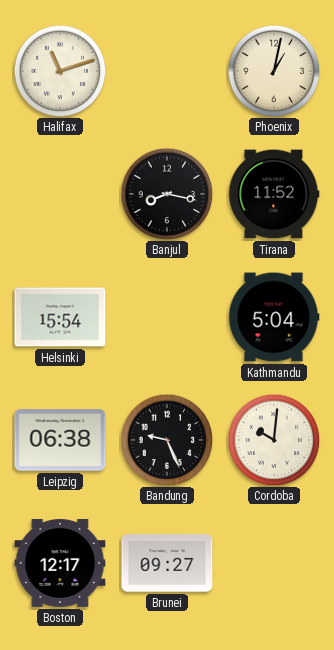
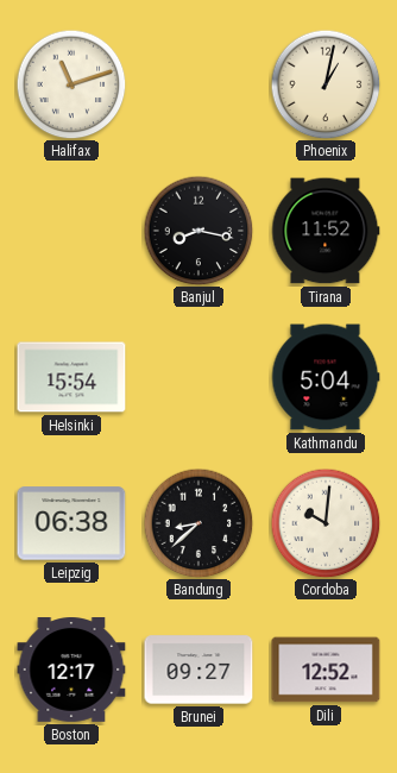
Bandung: 9:26 -> 8:38
Dili: none -> 12:52
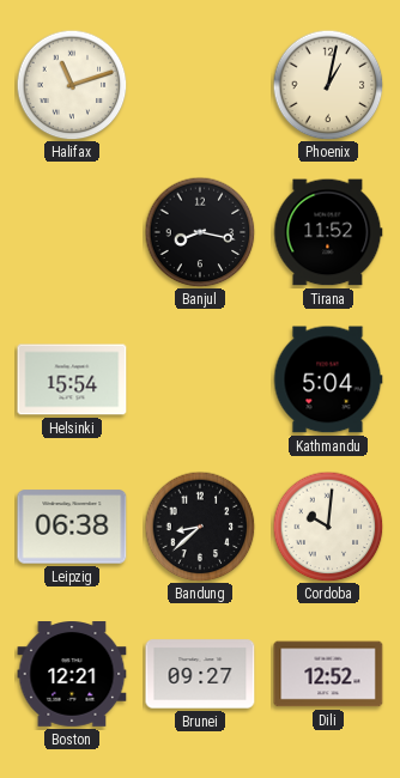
Boston: 12:17 -> 12:21
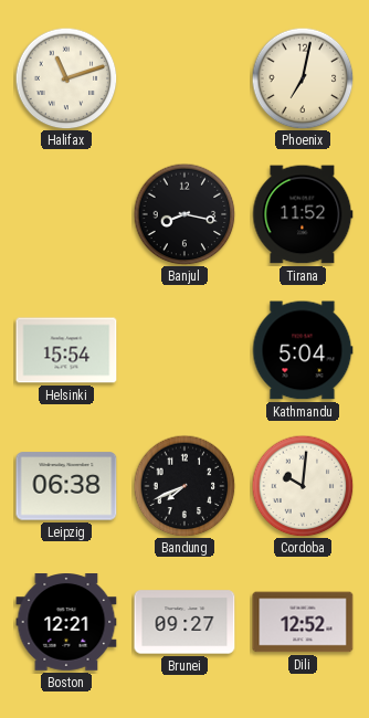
Phoenix: 1:02 -> 7:02
Bandung: 8:38 -> 7:41
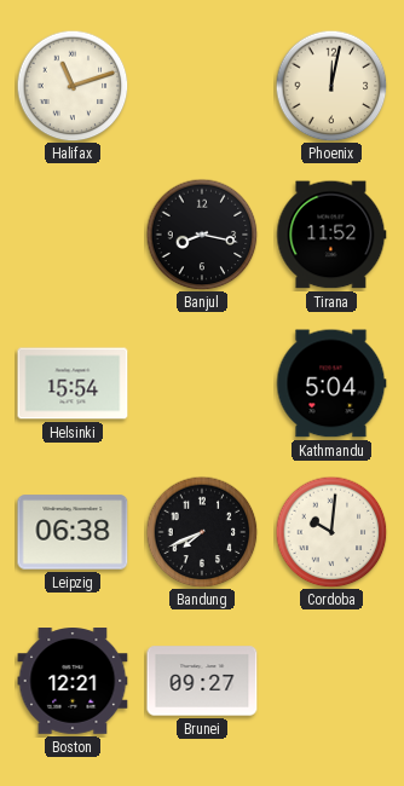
Phoenix: 7:02 -> 12:02
Dili: 12:52 -> none
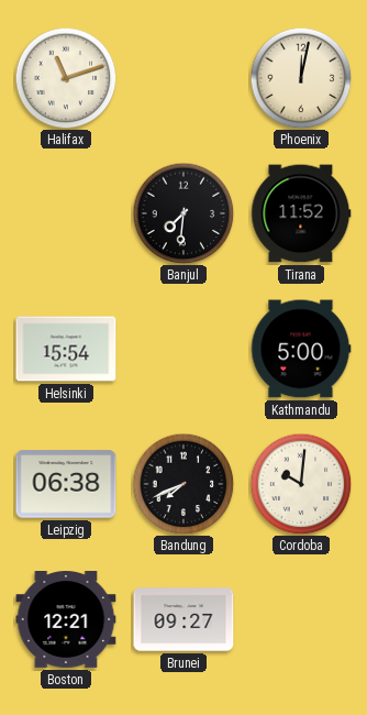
Banjul: 8:17 -> 7:31
Kathmandu: 5:04 -> 5:00
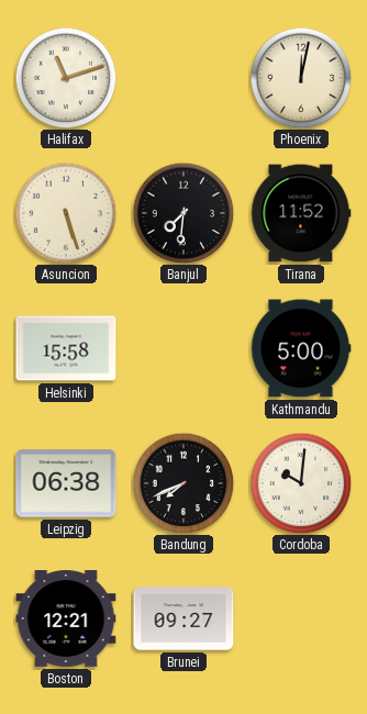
Asuncion: none -> 5:27
Helsinki: 15:54 -> 15:58
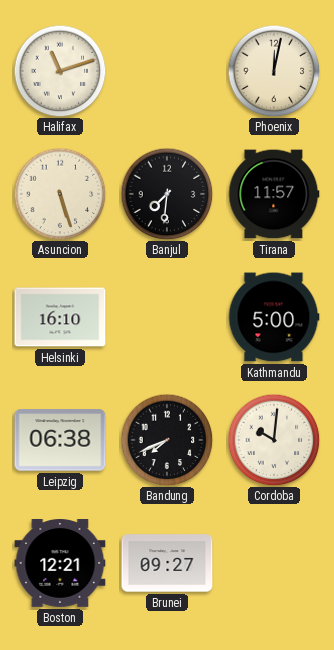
Tirana: 11:52 -> 11:57
Helsinki: 15:58 -> 16:10
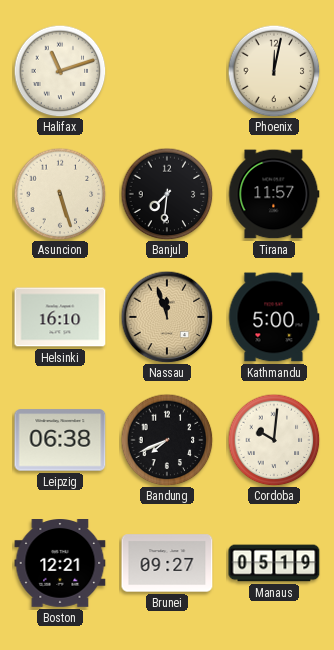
Nassau: none -> 11:57
Manaus: none -> 05:19
